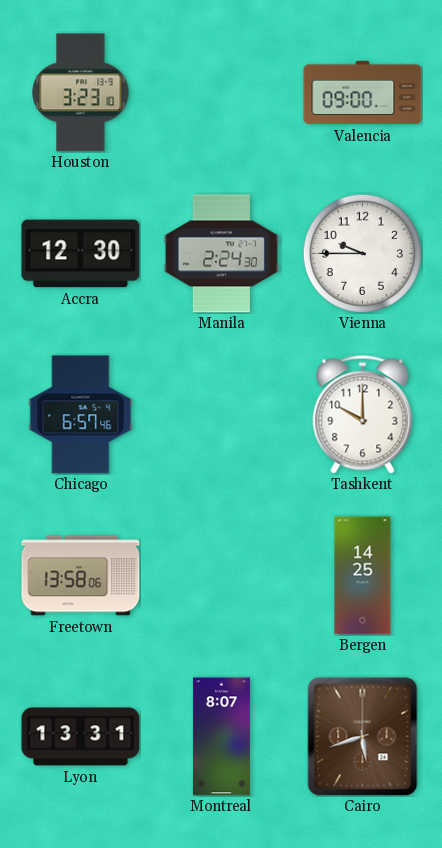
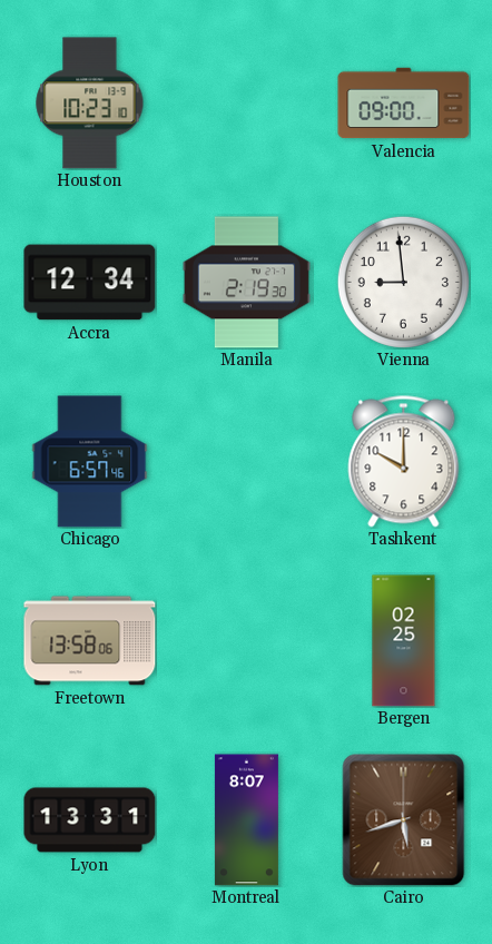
Houston: 3:23 -> 10:23
Accra: 12:30 -> 12:34
Manila: 2:24 -> 2:19
Vienna: 9:45 -> 8:59
Bergen: 14:25 -> 02:25
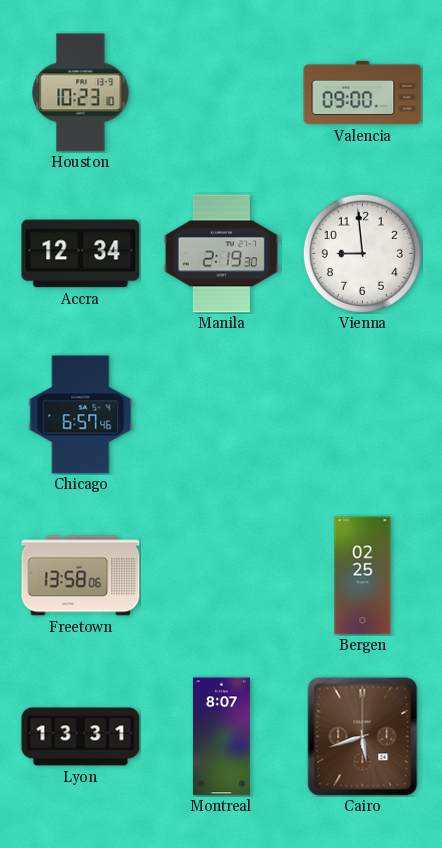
Tashkent: 10:00 -> none
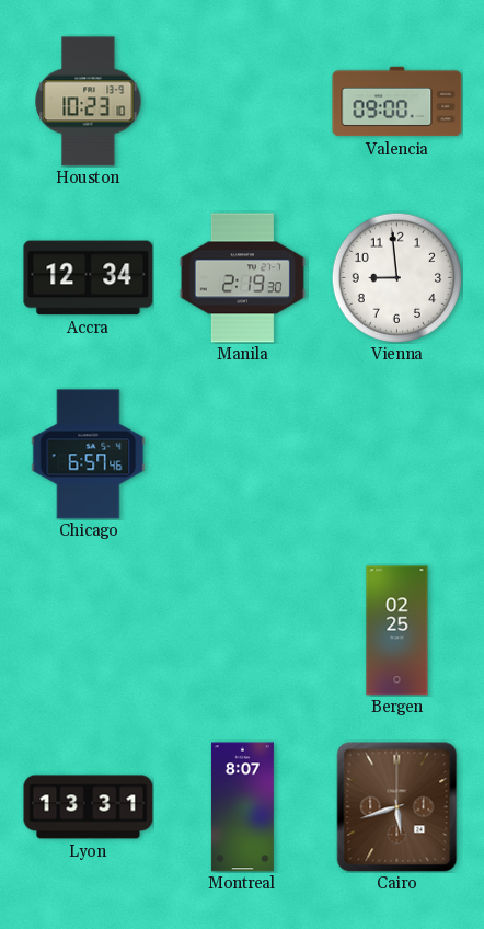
Freetown: 13:58 -> none
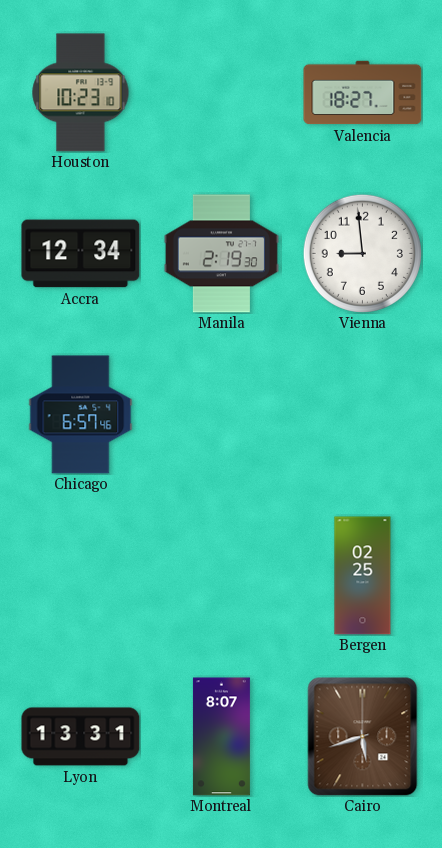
Valencia: 09:00 -> 18:27
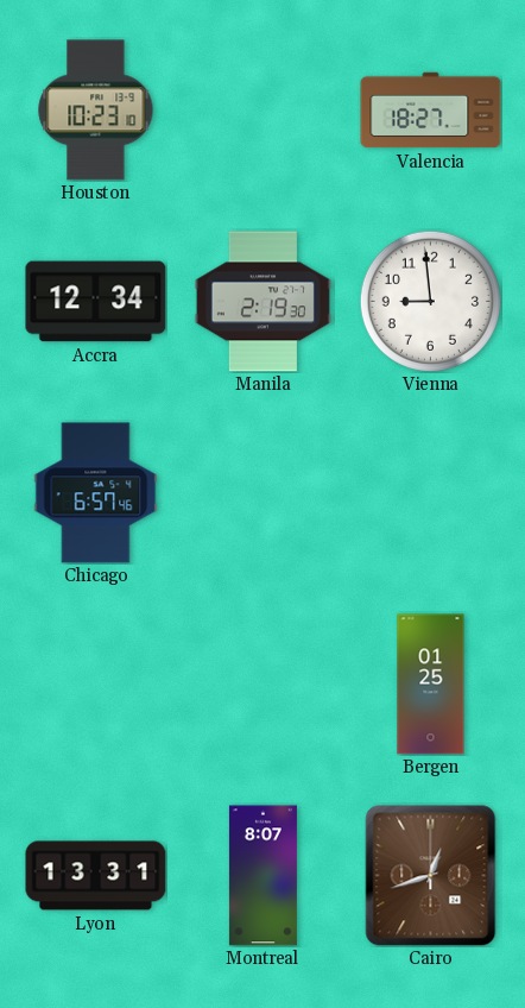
Bergen: 02:25 -> 01:25
Cairo: 5:42 -> 12:42
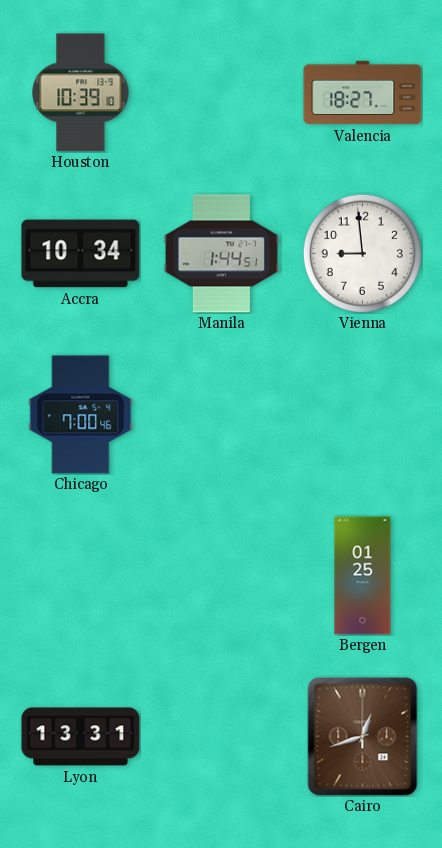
Houston: 10:23 -> 10:39
Accra: 12:34 -> 10:34
Manila: 2:19 -> 1:44
Chicago: 6:57 -> 7:00
Montreal: 8:07 -> none
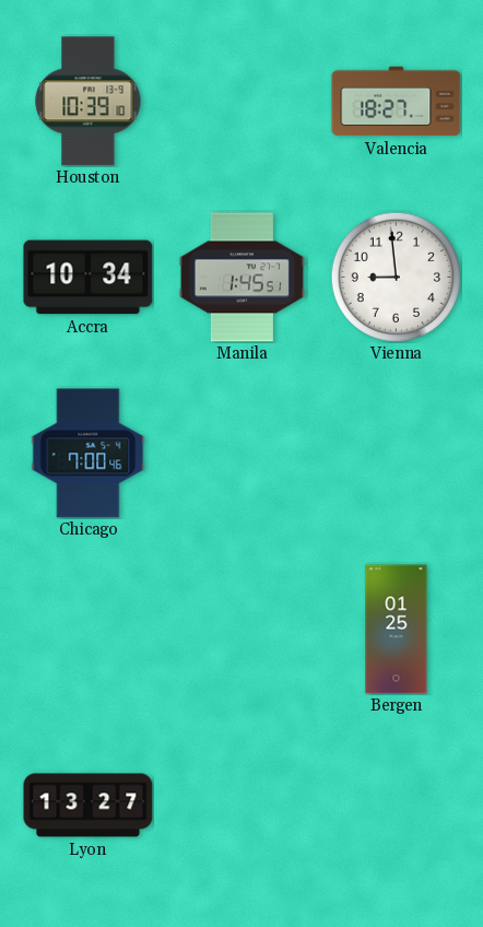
Manila: 1:44 -> 1:45
Lyon: 13:31 -> 13:27
Cairo: 12:42 -> none
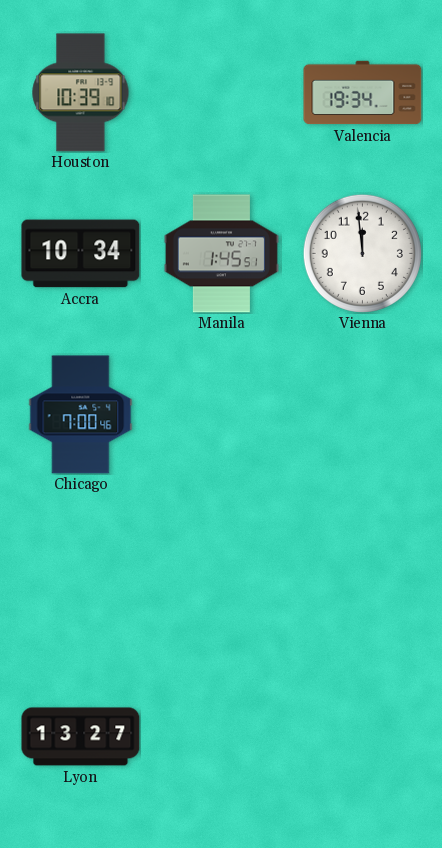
Valencia: 18:27 -> 19:34
Vienna: 8:59 -> 11:59
Bergen: 01:25 -> none
